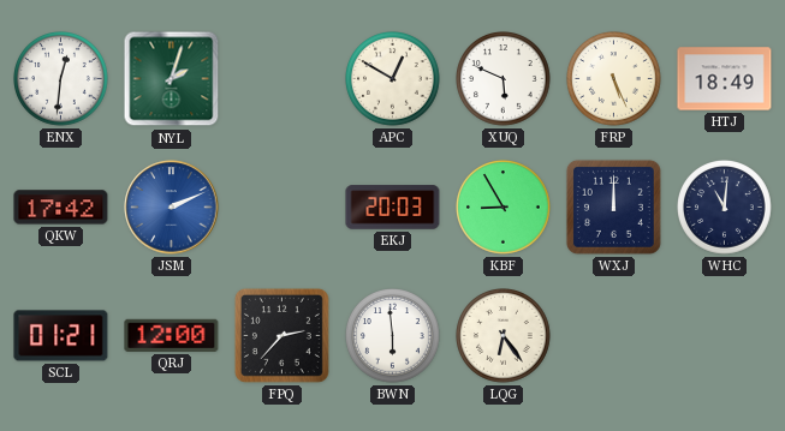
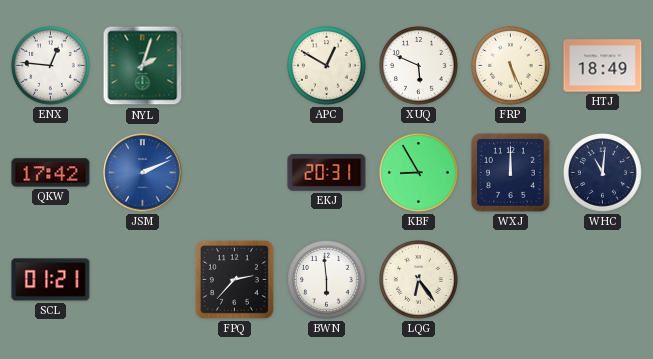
ENX: 12:31 -> 12:46
EKJ: 20:03 -> 20:31
QRJ: 12:00 -> none
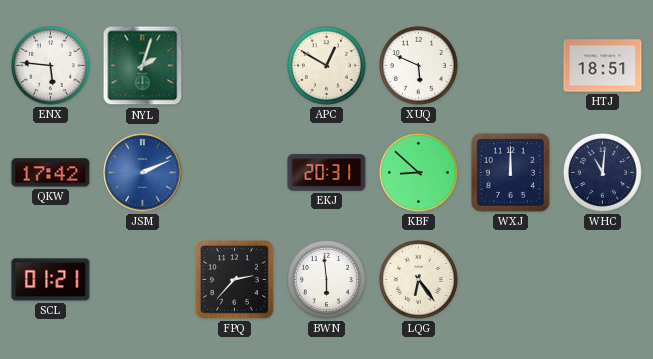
ENX: 12:46 -> 5:46
FRP: 5:26 -> none
HTJ: 18:49 -> 18:51
KBF: 8:55 -> 8:52
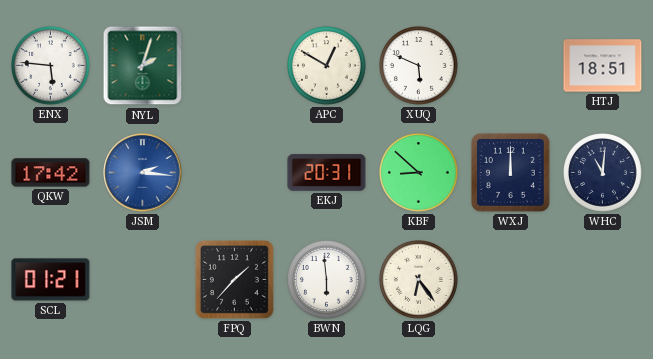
JSM: 2:11 -> 2:16
FPQ: 2:37 -> 1:37
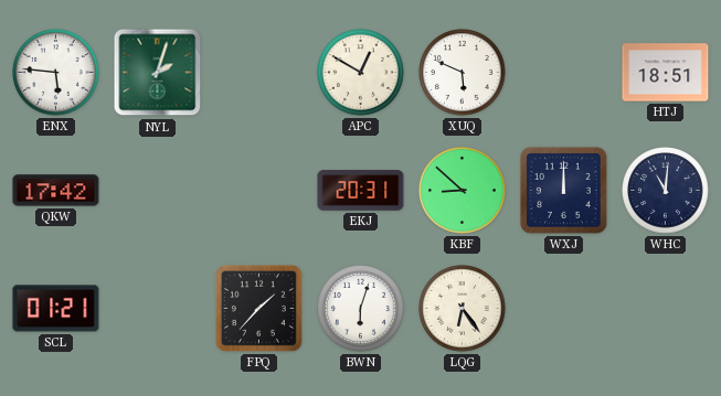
JSM: 2:16 -> none
BWN: 5:59 -> 6:03
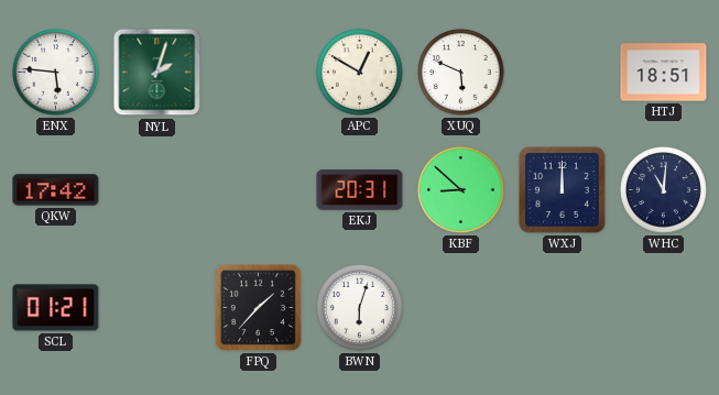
LQG: 6:24 -> none
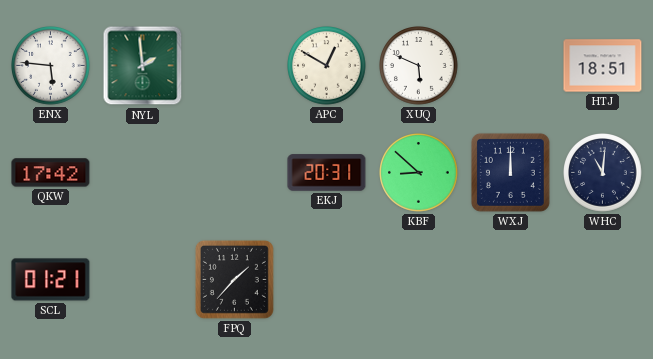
NYL: 2:03 -> 1:59
BWN: 6:03 -> none
